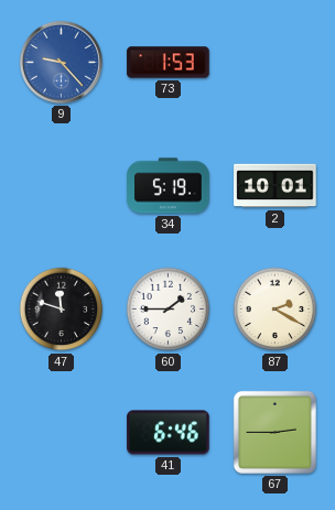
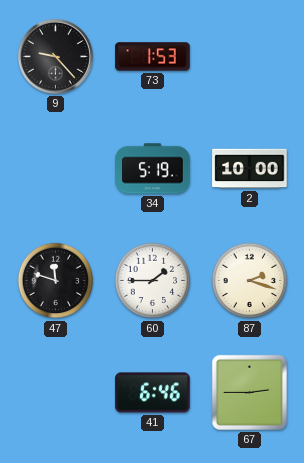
9 dial: blue -> black
2: 10:01 -> 10:00
87: 2:20 -> 2:18
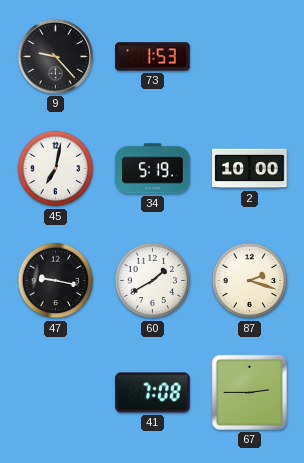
45: none -> 7:02
47: 11:48 -> 9:17
60: 1:45 -> 1:40
41: 6:46 -> 7:08
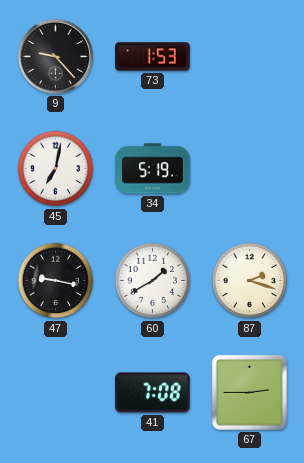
2: 10:00 -> none
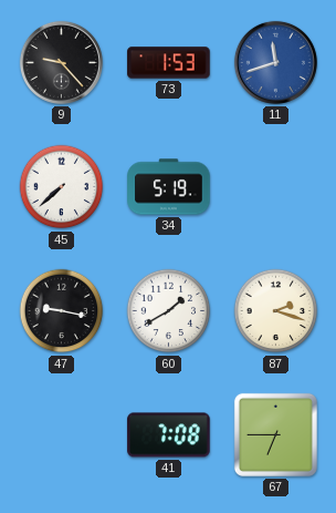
11: none -> 11:42
45: 7:02 -> 7:38
67: 2:45 -> 6:45
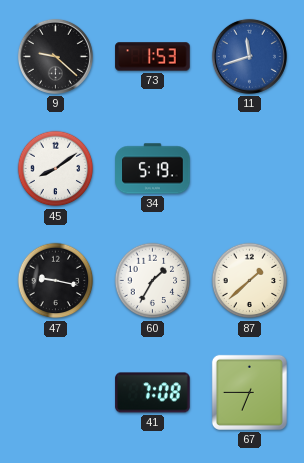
9: 9:23 -> 9:22
45: 7:38 -> 8:09
60: 1:40 -> 1:35
87: 2:18 -> 1:38
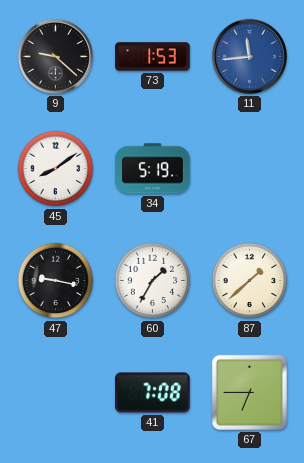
11: 11:42 -> 11:44
